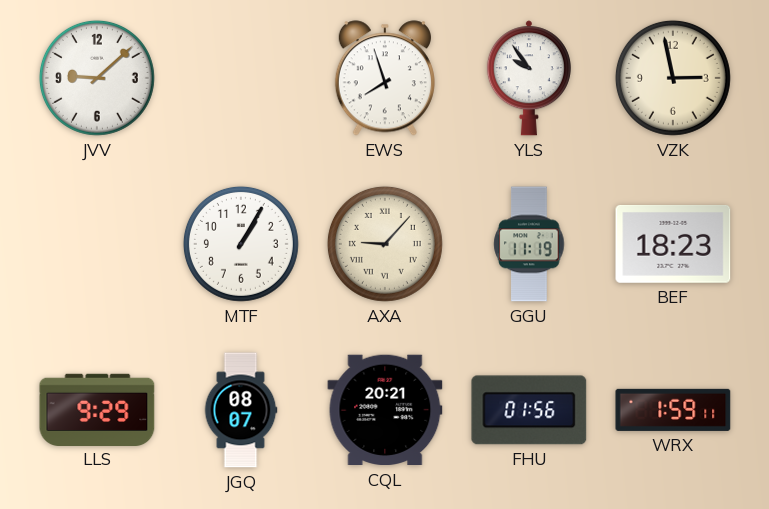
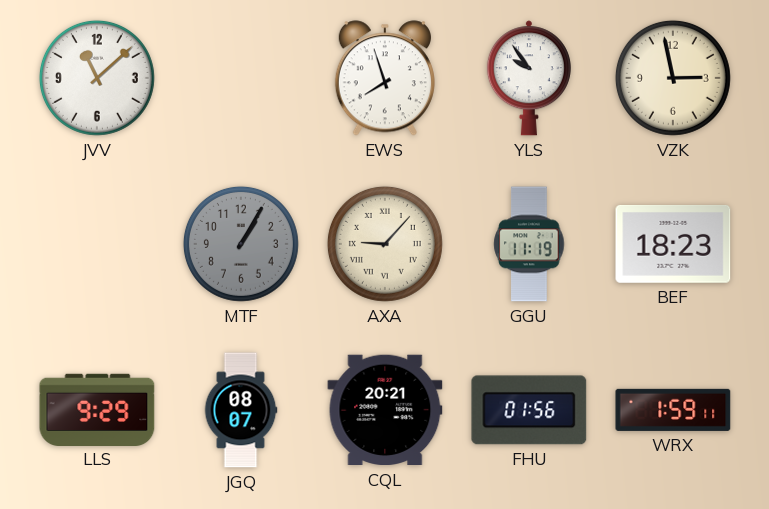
JVV: 9:08 -> 11:08
MTF dial: white -> grey
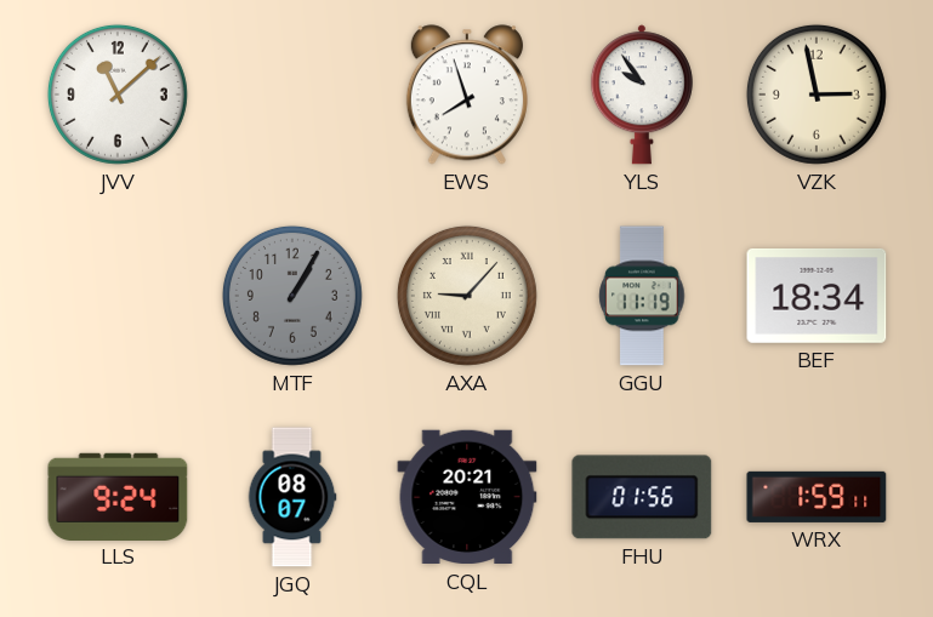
BEF: 18:23 -> 18:34
LLS: 9:29 -> 9:24
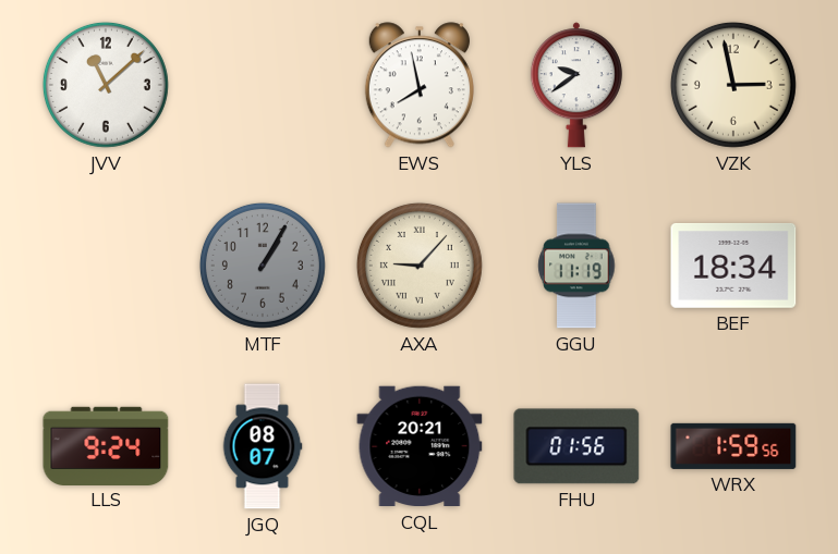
EWS: 7:57 -> 7:58
YLS: 9:54 -> 9:39
WRX: 1:59:11 -> 1:59:56
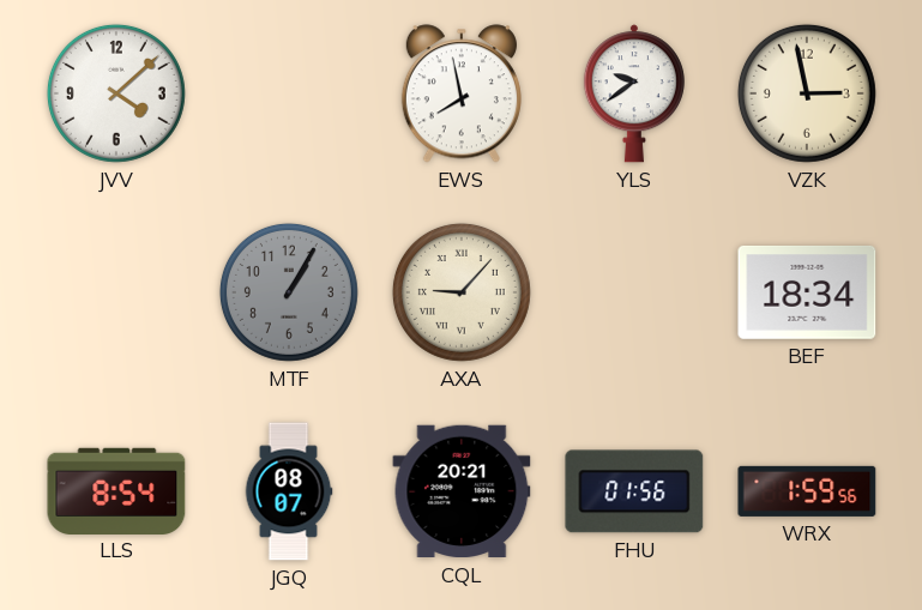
JVV: 11:08 -> 4:08
GGU: 11:19 -> none
LLS: 9:24 -> 8:54
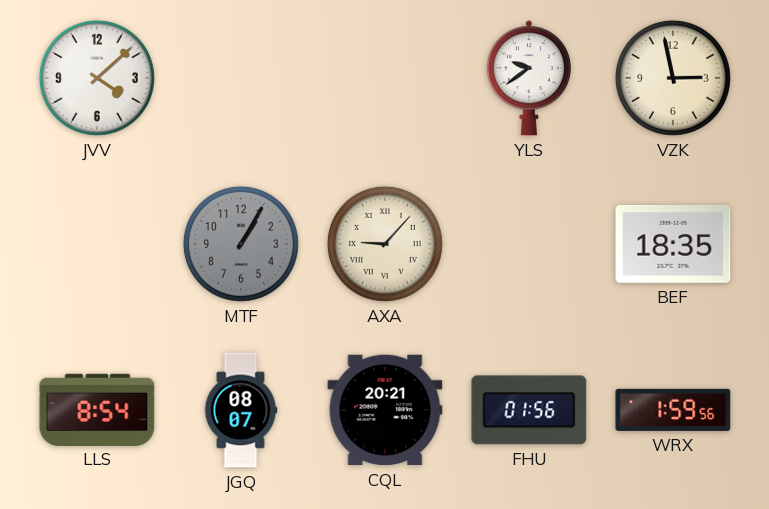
EWS: 7:58 -> none
BEF: 18:34 -> 18:35
